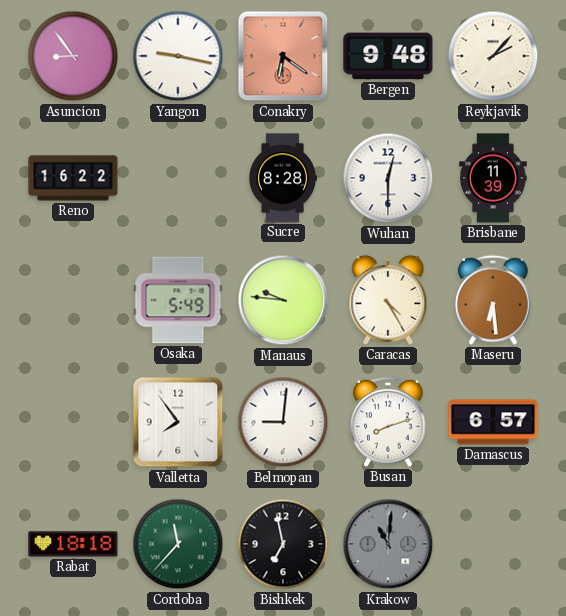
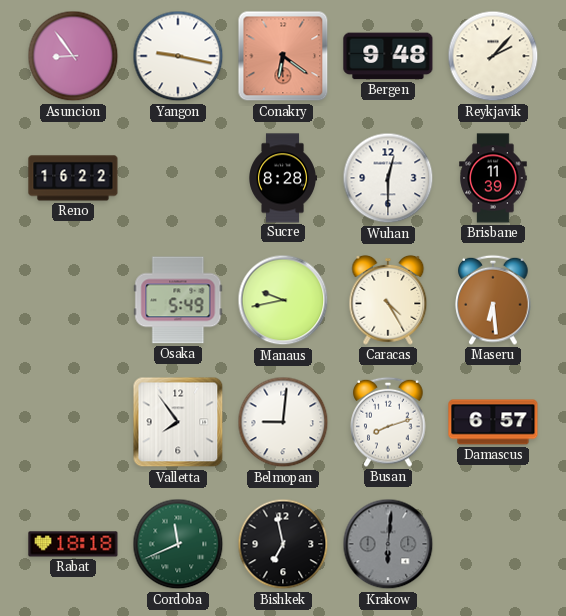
Manaus: 9:46 -> 9:43
Cordoba: 11:37 -> 11:41
Krakow: 11:01 -> 6:01
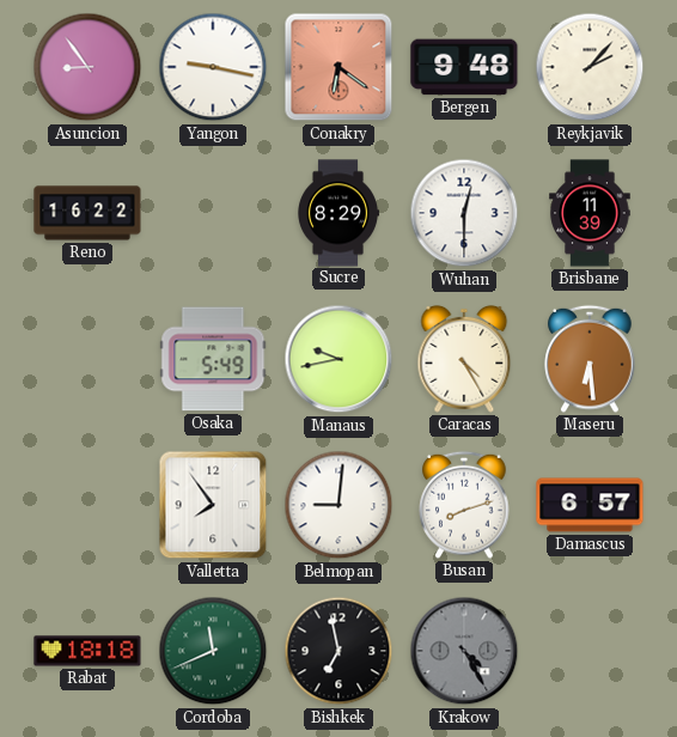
Sucre: 8:28 -> 8:29
Krakow: 6:01 -> 4:25
